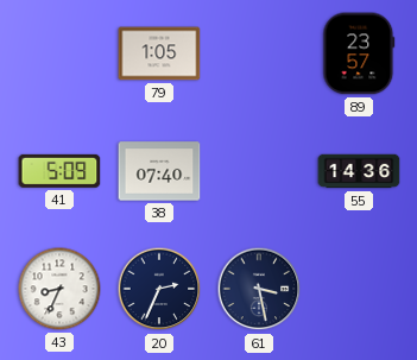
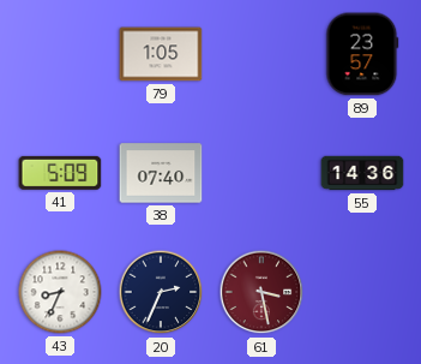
61 dial: navy -> burgundy
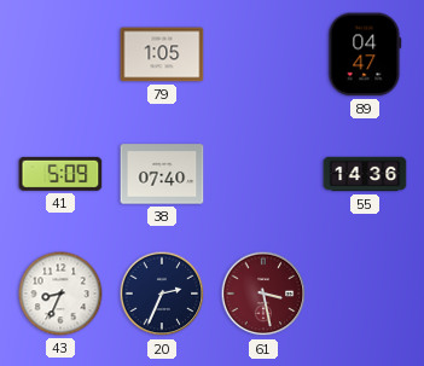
89: 23:57 -> 04:47
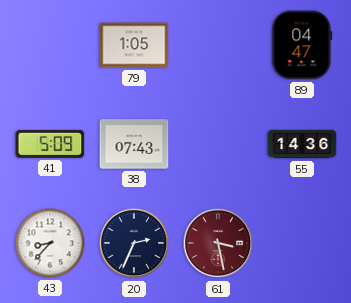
38: 07:40 -> 07:43
43: 8:34 -> 8:37
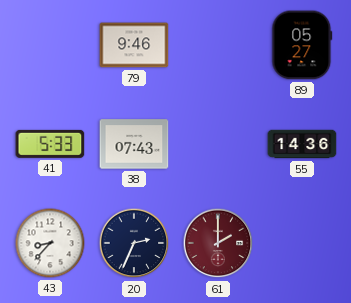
79: 1:05 -> 9:46
89: 04:47 -> 05:27
41: 5:09 -> 5:33
61: 3:28 -> 2:00
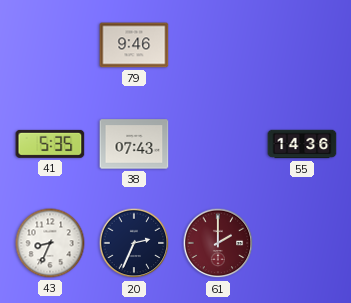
89: 05:27 -> none
41: 5:33 -> 5:35
43: 8:37 -> 8:34
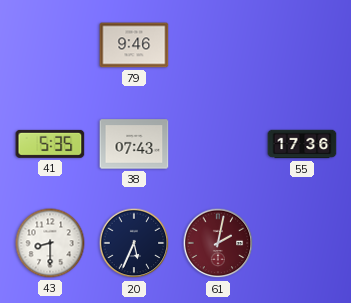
55: 14:36 -> 17:36
43: 8:34 -> 8:30
20: 2:34 -> 5:34
61: 2:00 -> 2:02
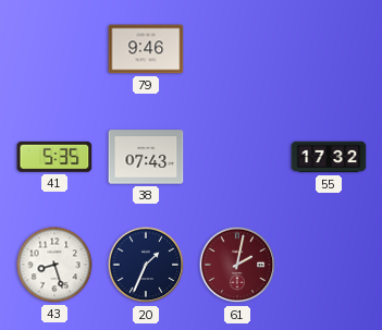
55: 17:36 -> 17:32
43: 8:30 -> 8:27
20: 5:34 -> 1:34
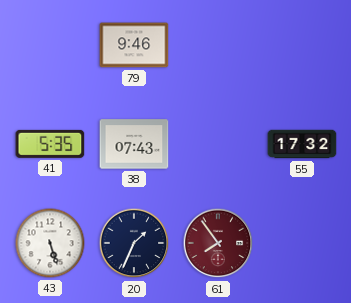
43: 8:27 -> 5:27
61: 2:02 -> 7:54
